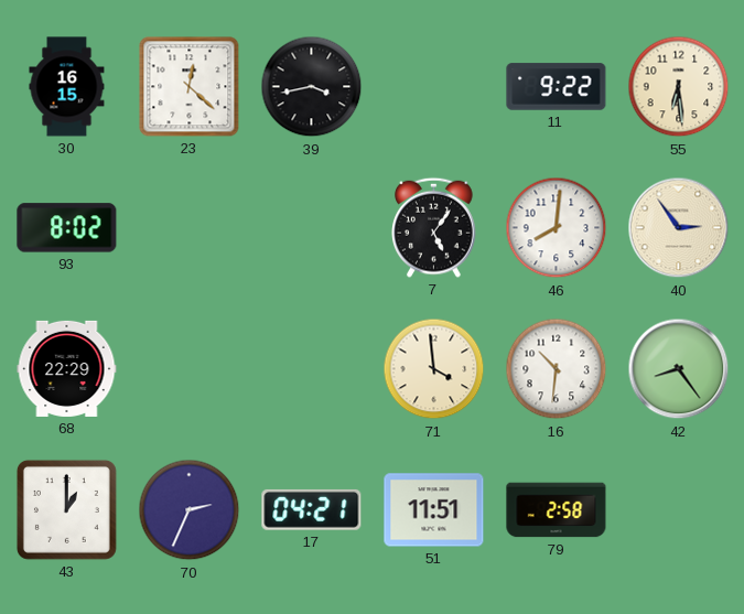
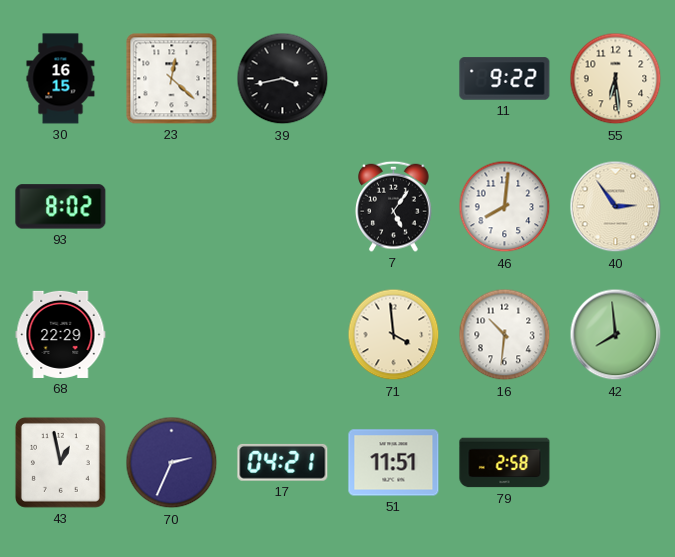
42: 8:24 -> 7:59
43: 1:00 -> 12:58
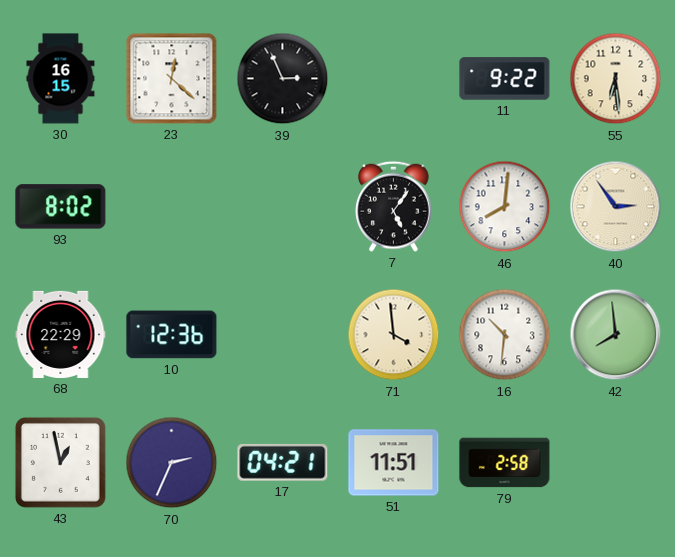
39: 3:43 -> 2:56
10: none -> 12:36
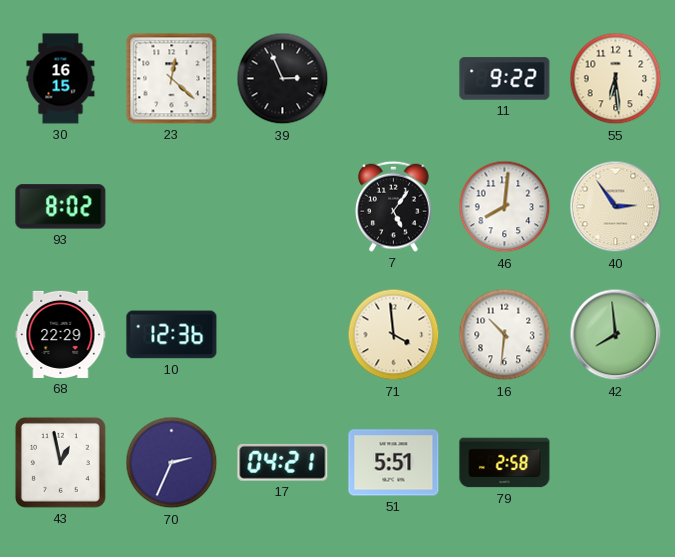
51: 11:51 -> 5:51
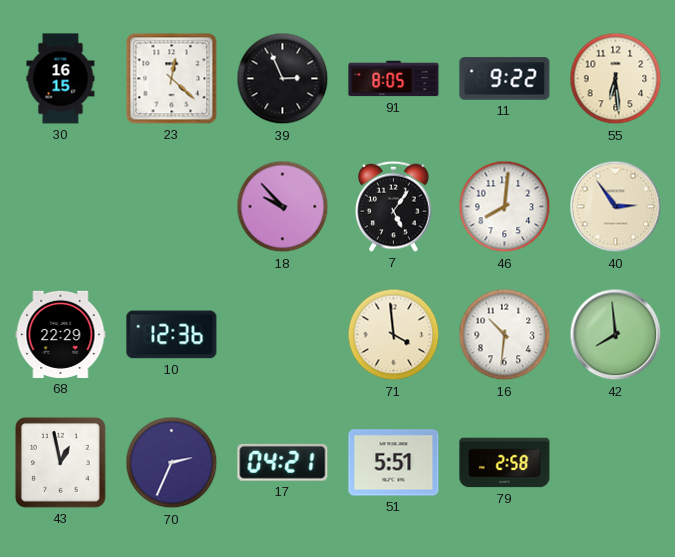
91: none -> 8:05
93: 8:02 -> none
18: none -> 9:53
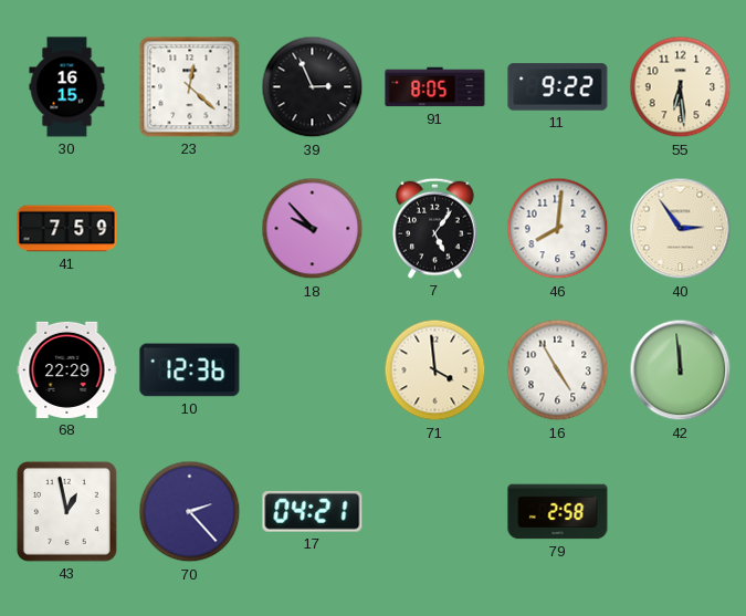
41: none -> 7:59
16: 10:31 -> 4:55
42: 7:59 -> 11:59
70: 2:34 -> 2:23
51: 5:51 -> none
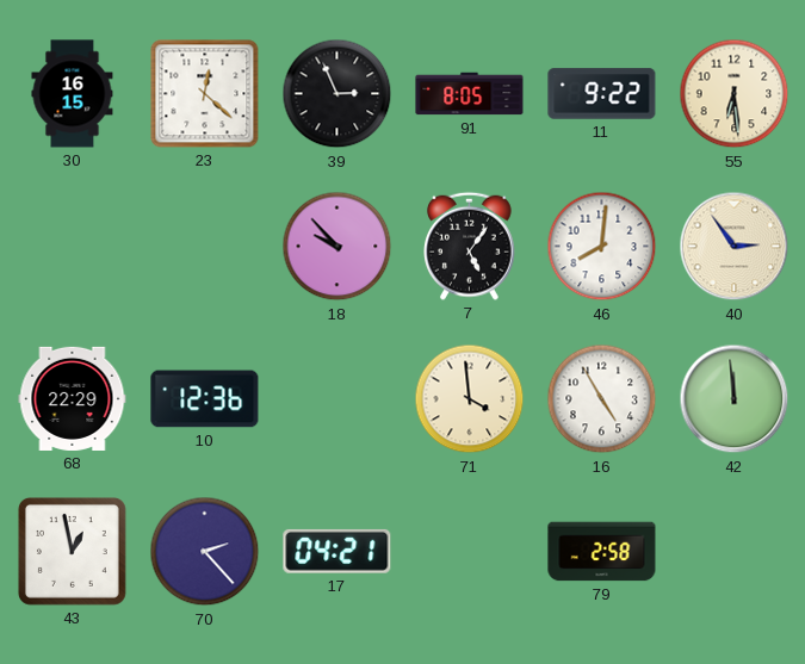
41: 7:59 -> none
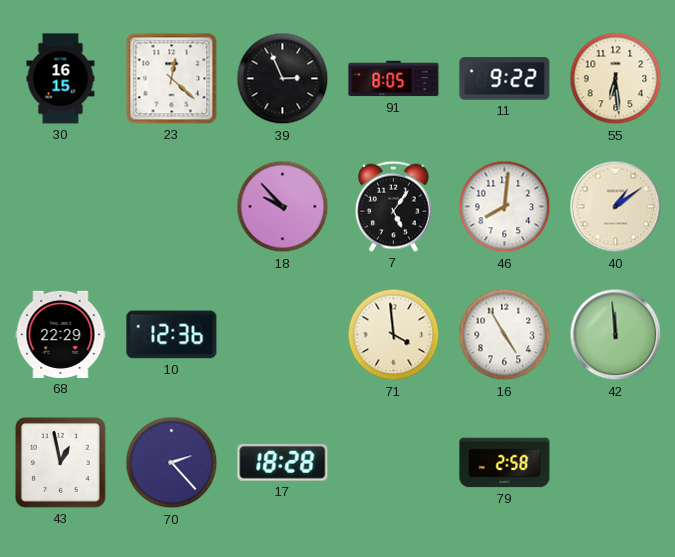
40: 2:54 -> 1:09
17: 04:21 -> 18:28
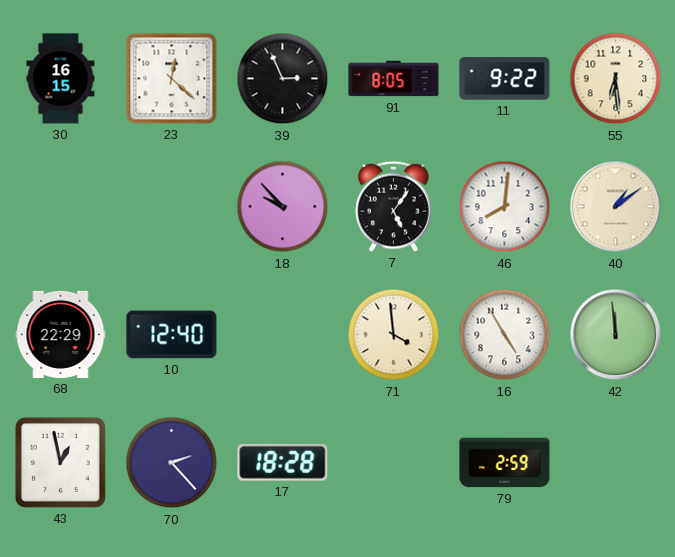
10: 12:36 -> 12:40
79: 2:58 -> 2:59
